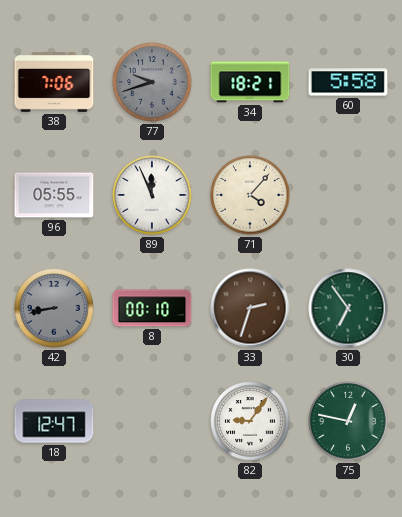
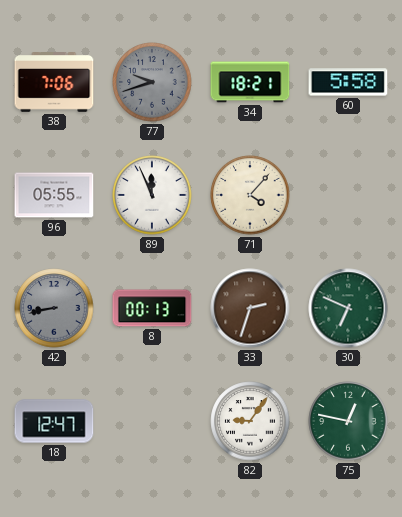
8: 00:10 -> 00:13
30: 6:54 -> 6:49
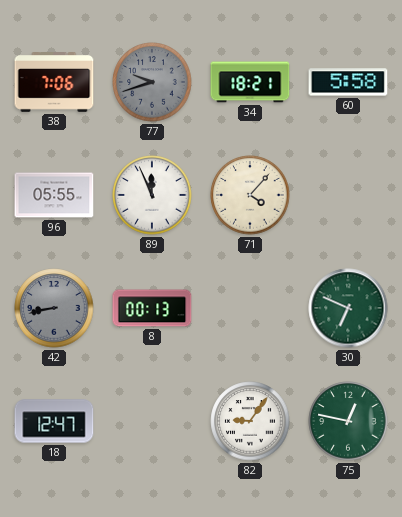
33: 2:33 -> none
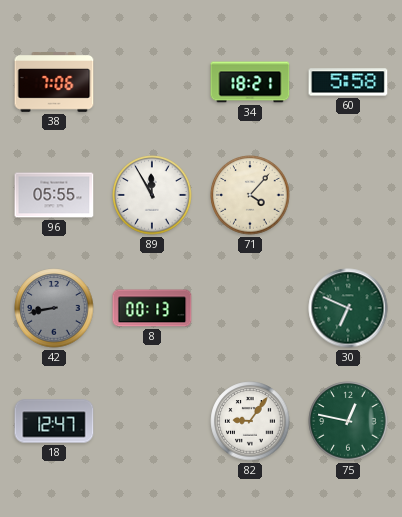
77: 9:42 -> none
89: 11:56 -> 11:55
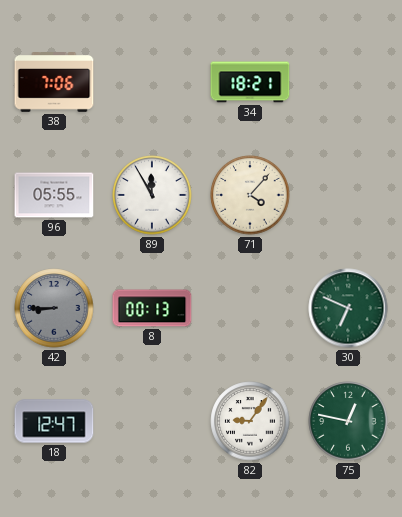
60: 5:58 -> none
42: 8:43 -> 8:45
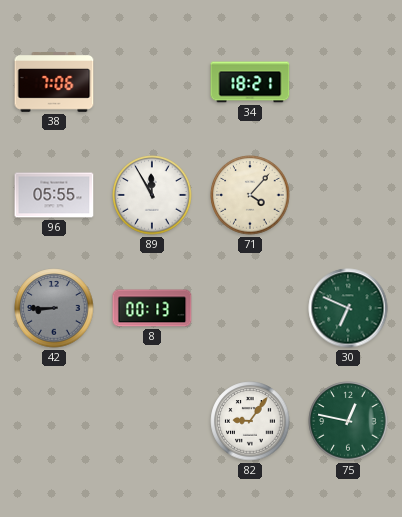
18: 12:47 -> none
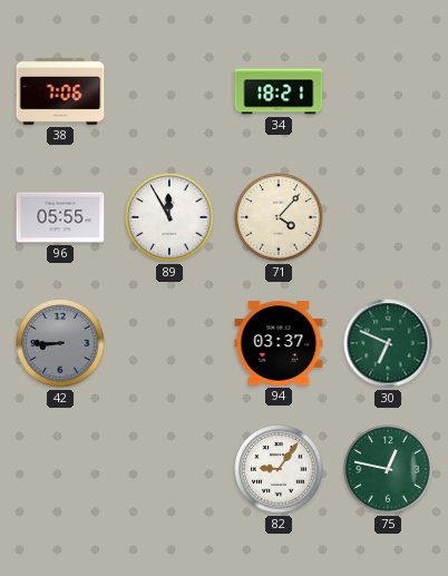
8: 00:13 -> none
94: none -> 03:37
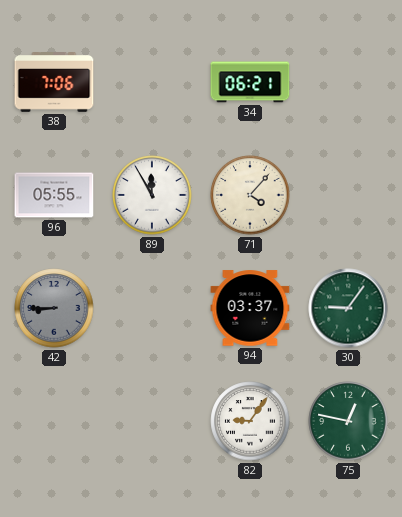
34: 18:21 -> 06:21
30: 6:49 -> 9:06
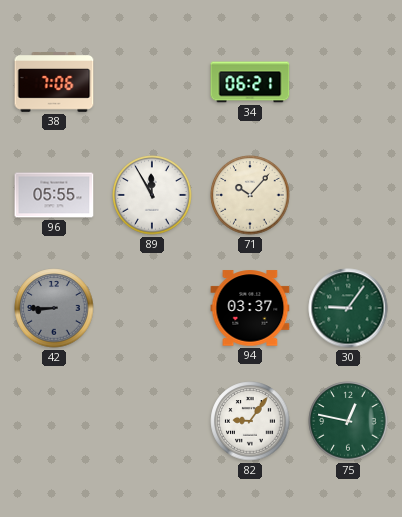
71: 4:07 -> 10:07
